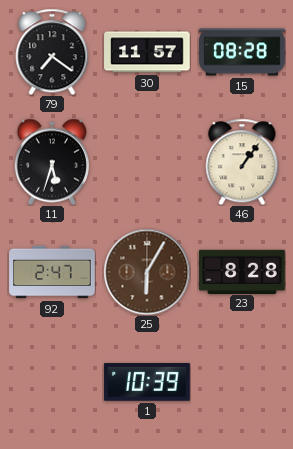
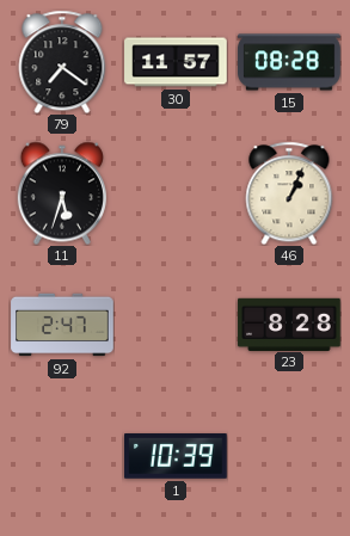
46: 1:06 -> 1:04
25: 6:05 -> none
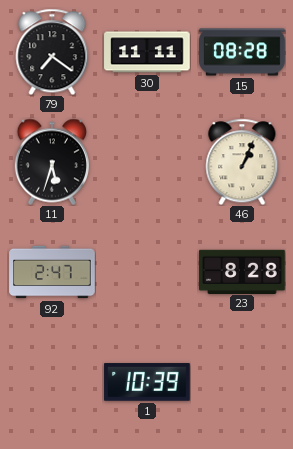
30: 11:57 -> 11:11
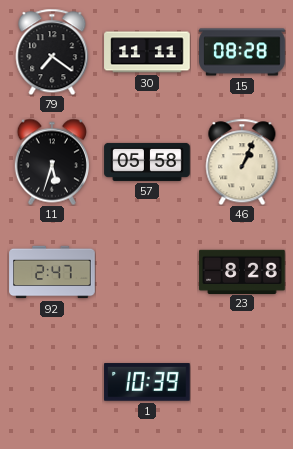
57: none -> 05:58
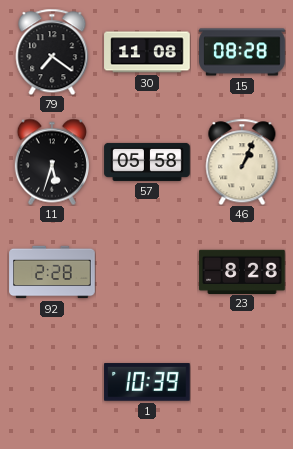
30: 11:11 -> 11:08
92: 2:47 -> 2:28
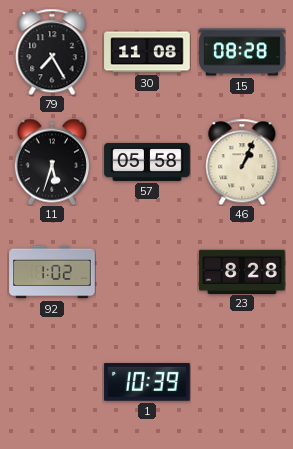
79: 7:21 -> 7:25
92: 2:28 -> 1:02
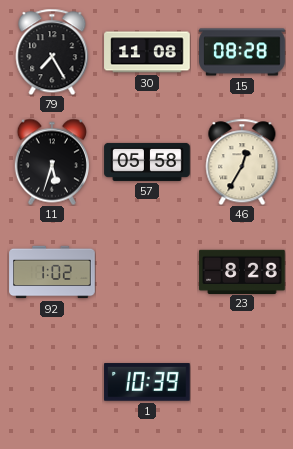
46: 1:04 -> 12:35
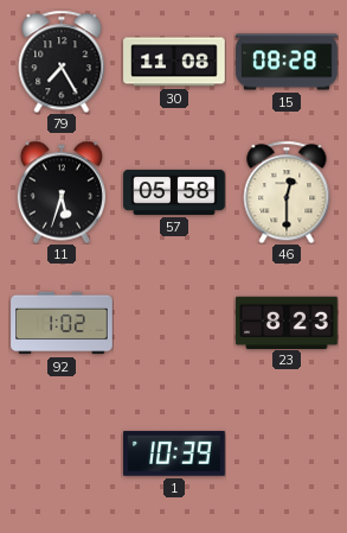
46: 12:35 -> 12:30
23: 8:28 -> 8:23
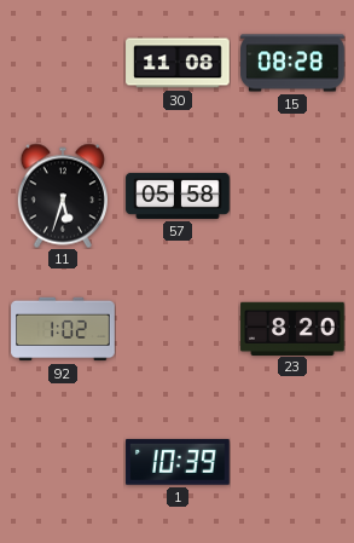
79: 7:25 -> none
46: 12:30 -> none
23: 8:23 -> 8:20
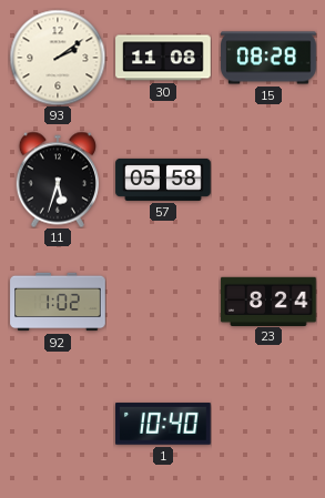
93: none -> 2:09
23: 8:20 -> 8:24
1: 10:39 -> 10:40
